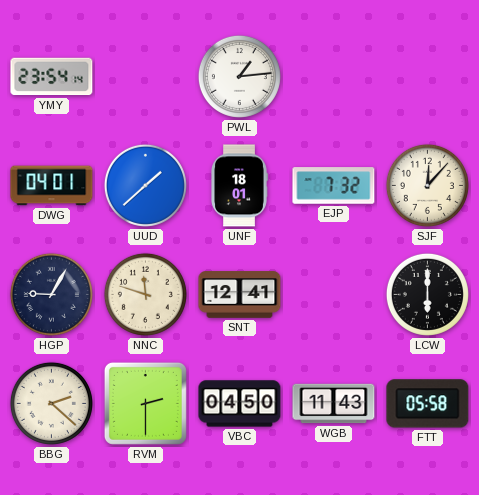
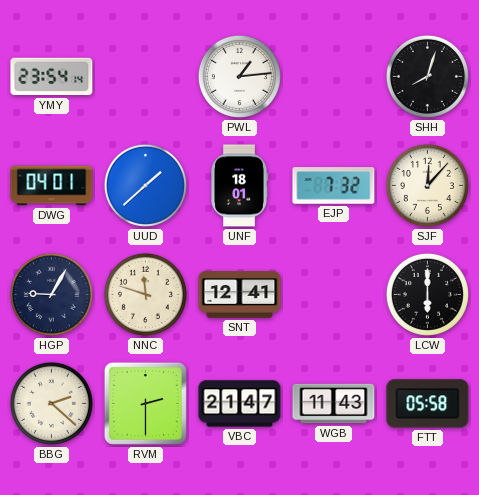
SHH: none -> 8:03
VBC: 04:50 -> 21:47
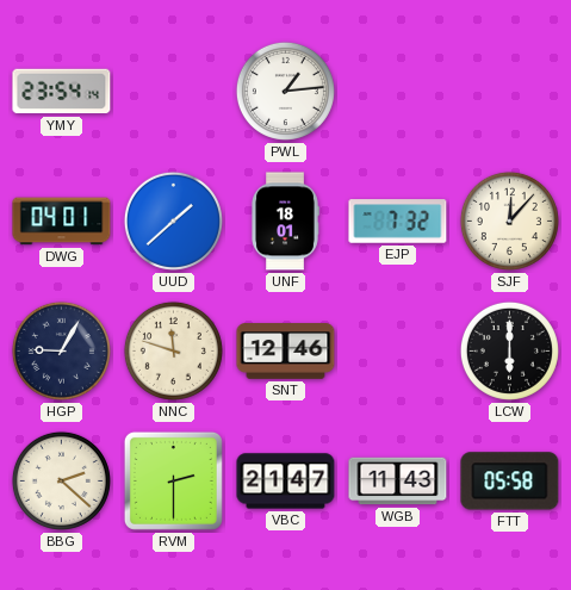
SHH: 8:03 -> none
SNT: 12:41 -> 12:46
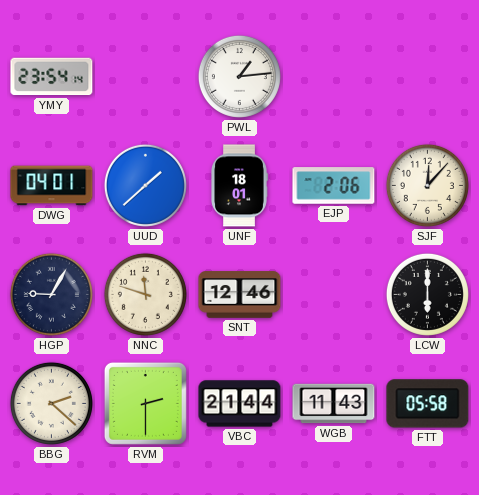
EJP: 7:32 -> 2:06
VBC: 21:47 -> 21:44
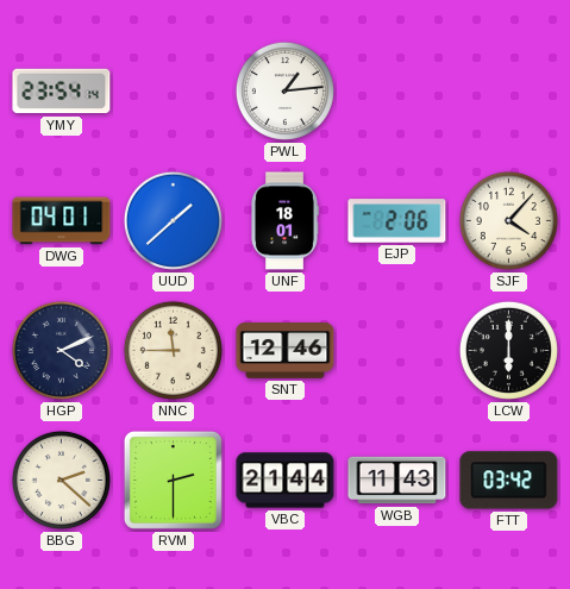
SJF: 12:07 -> 4:07
HGP: 9:05 -> 4:11
NNC: 11:48 -> 11:45
FTT: 05:58 -> 03:42
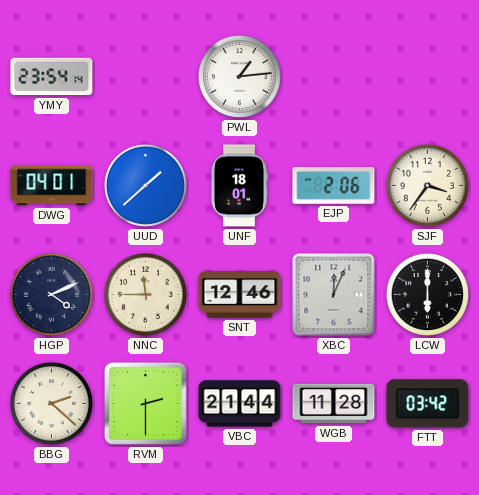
SJF: 4:07 -> 3:36
XBC: none -> 12:04
WGB: 11:43 -> 11:28
